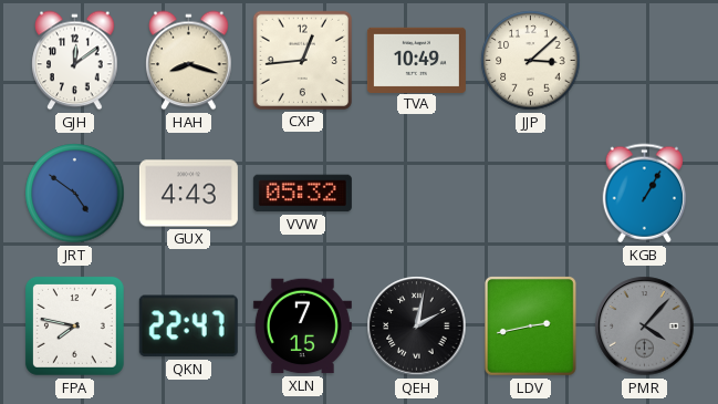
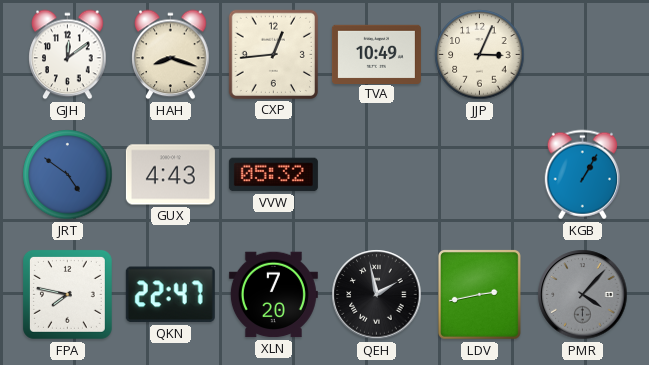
JJP: 3:08 -> 3:04
XLN: 7:15 -> 7:20
QEH: 2:02 -> 1:58
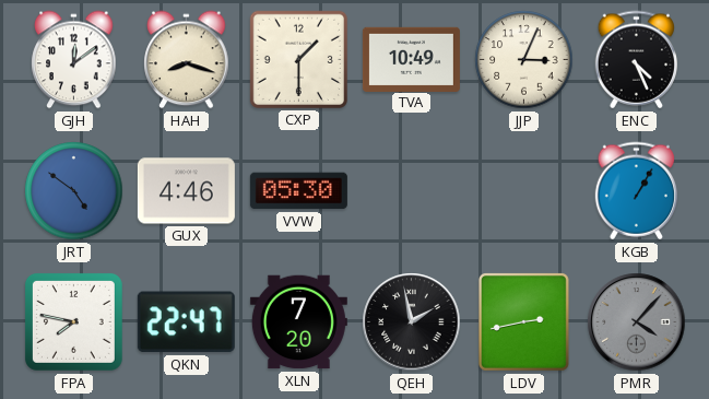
CXP: 12:44 -> 1:30
ENC: none -> 4:26
GUX: 4:43 -> 4:46
VVW: 05:32 -> 05:30
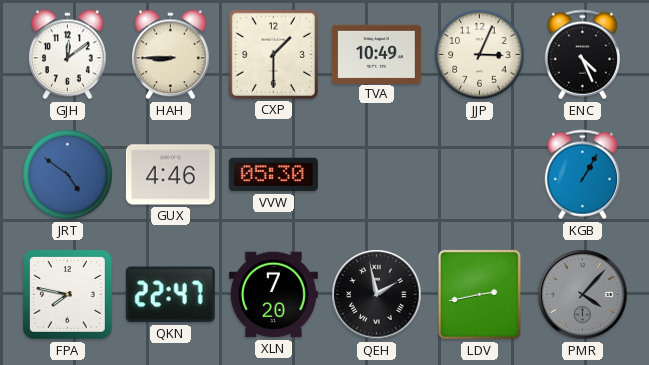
HAH: 8:18 -> 8:45
